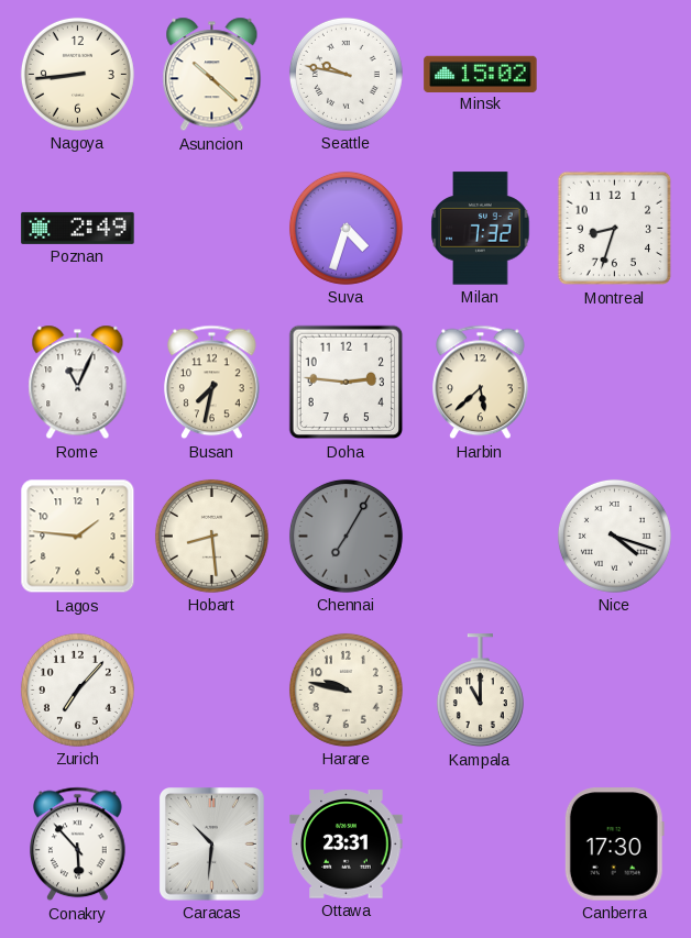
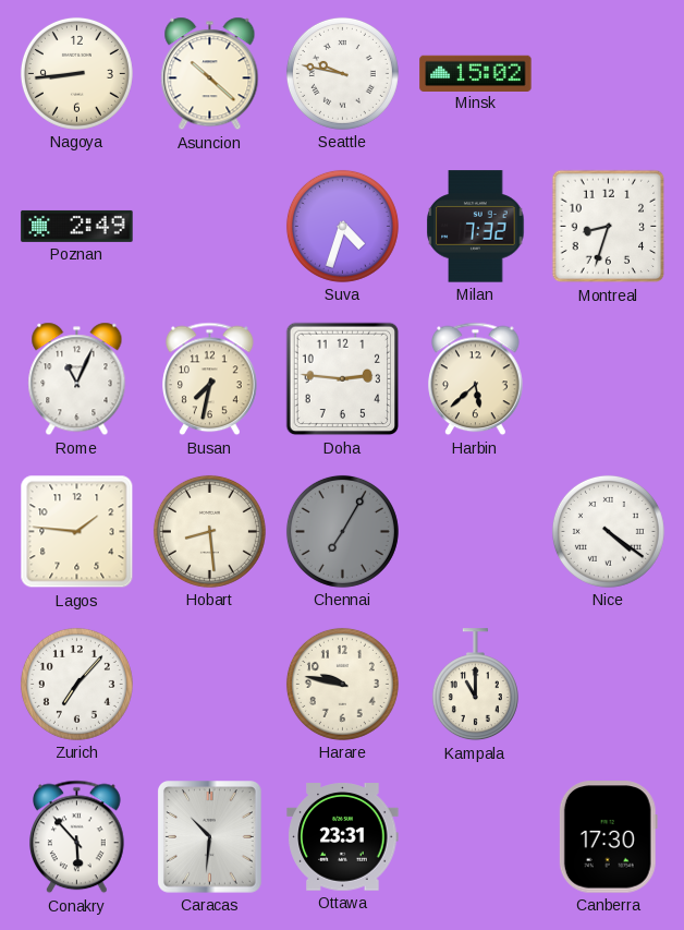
Nice: 4:18 -> 4:21
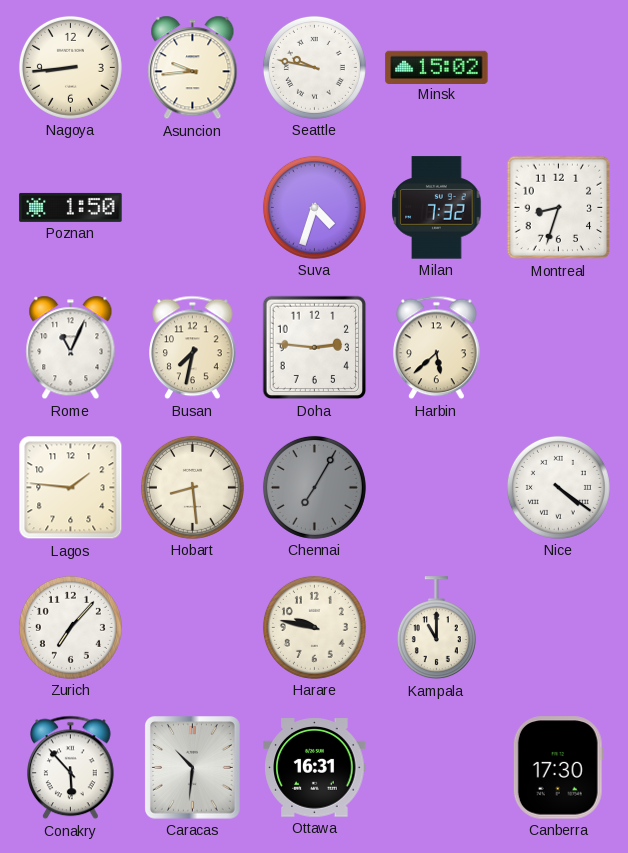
Asuncion: 10:22 -> 9:44
Poznan: 2:49 -> 1:50
Ottawa: 23:31 -> 16:31
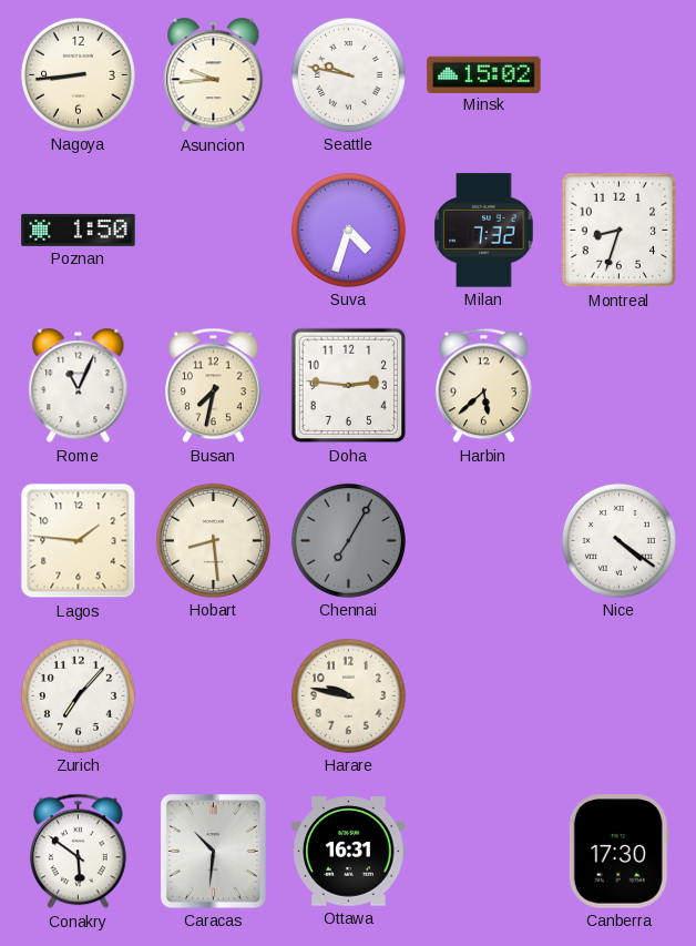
Kampala: 11:00 -> none
Conakry: 5:53 -> 5:51
